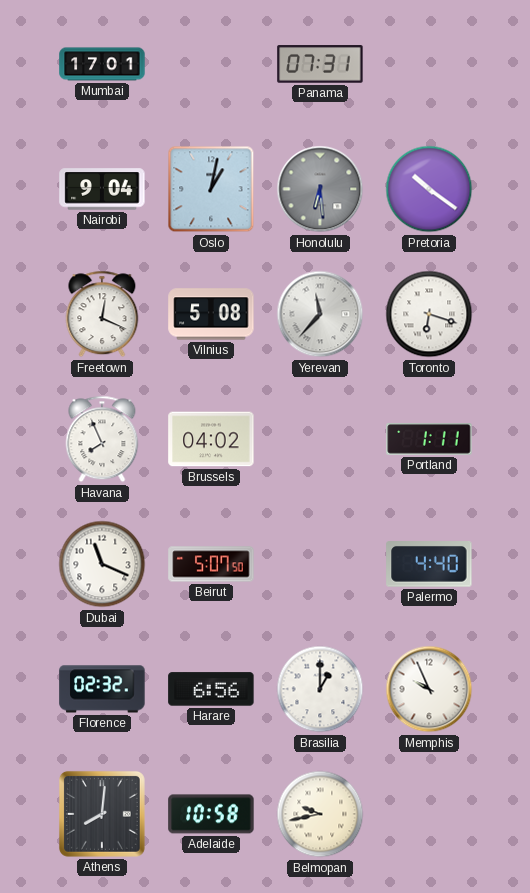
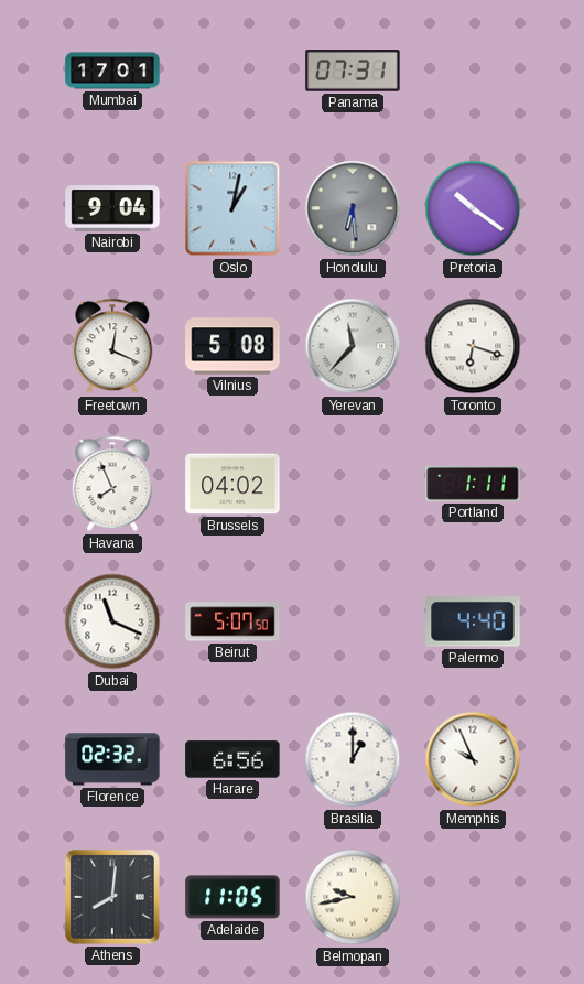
Adelaide: 10:58 -> 11:05
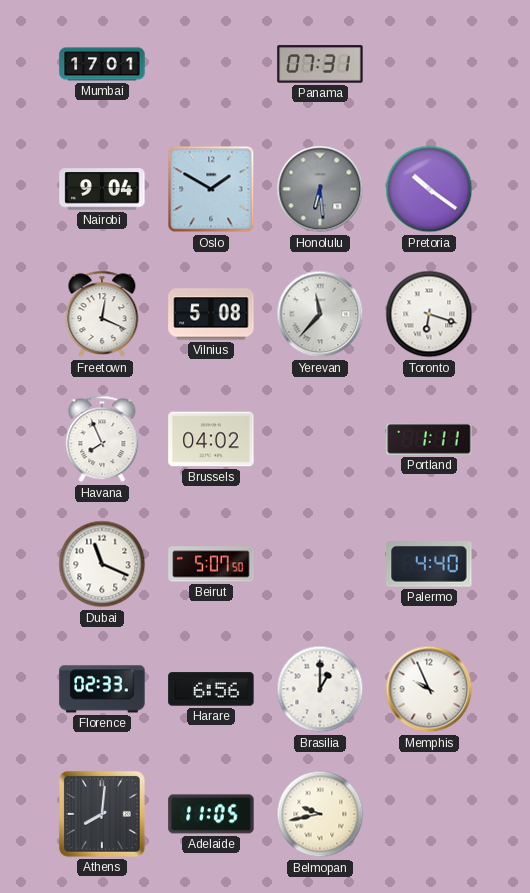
Oslo: 1:02 -> 1:50
Florence: 02:32 -> 02:33
